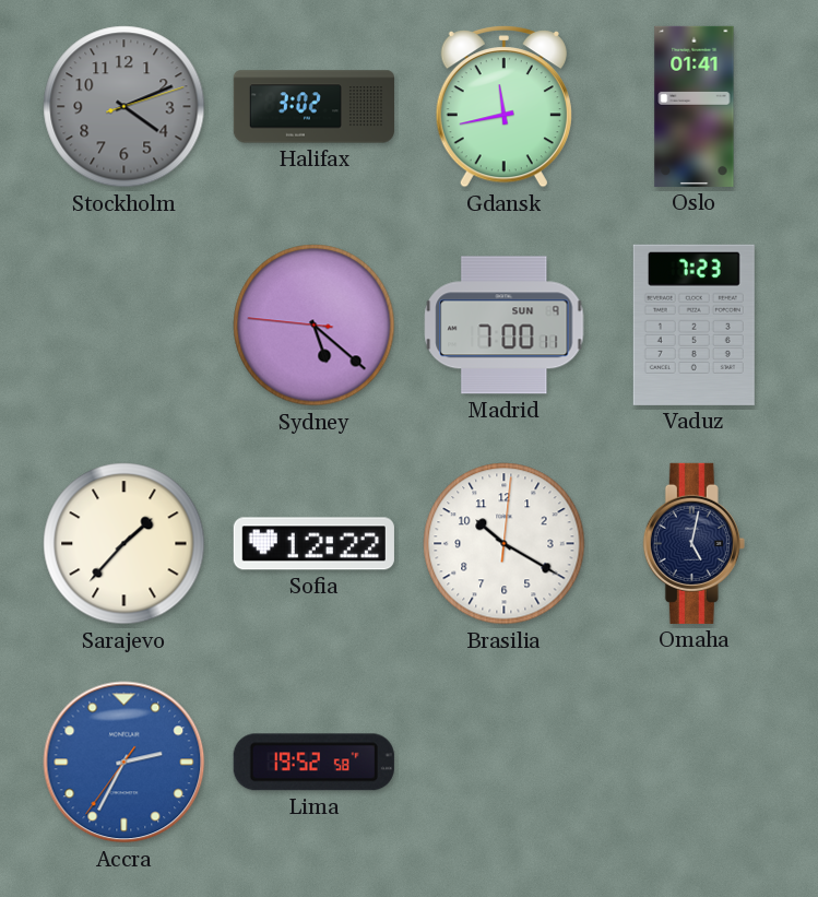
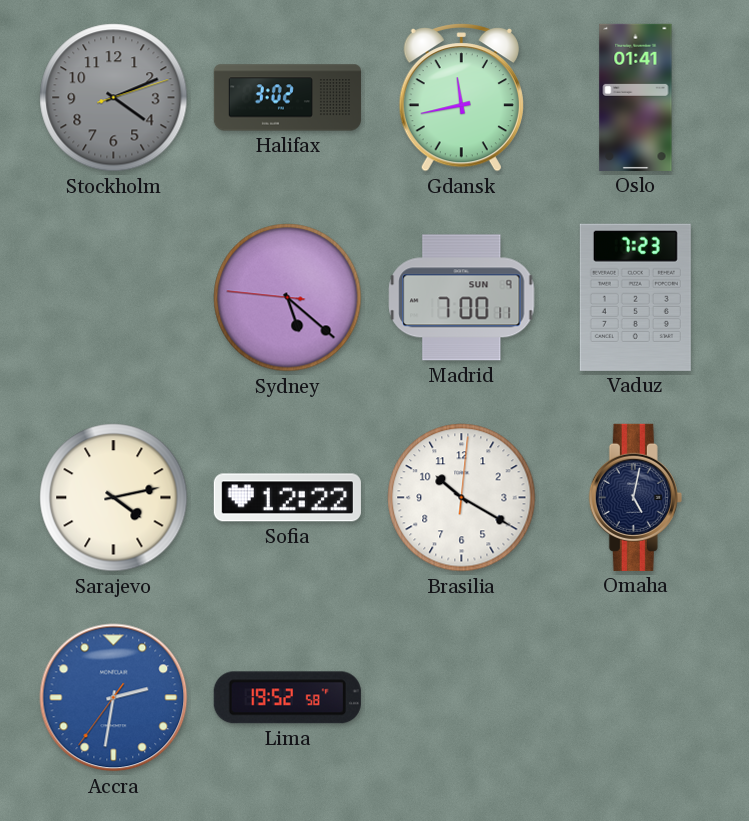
Sarajevo: 1:37 -> 4:13
Accra: 2:34 -> 2:31
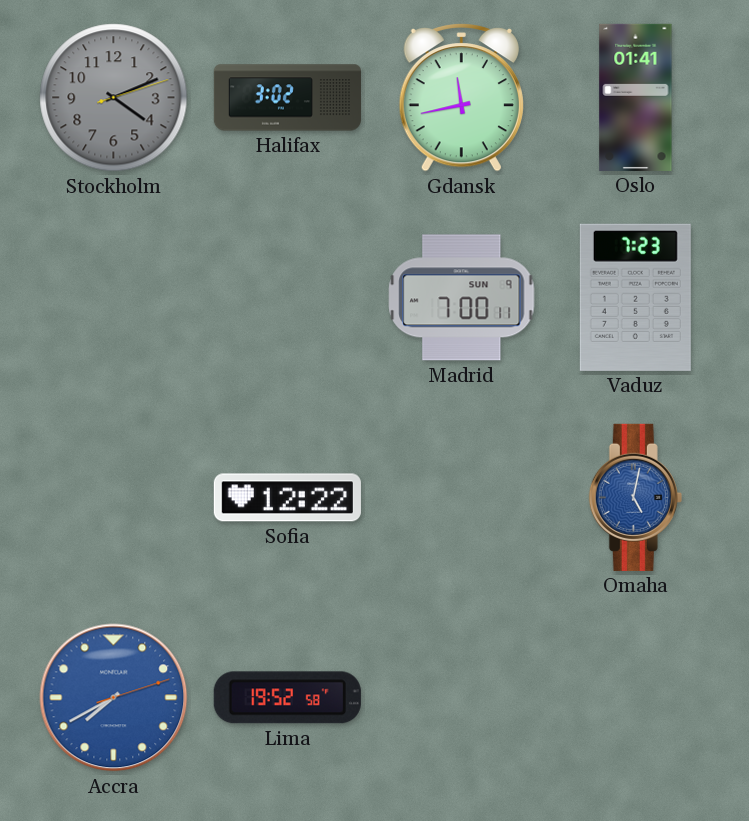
Sydney: 5:21 -> none
Sarajevo: 4:13 -> none
Brasilia: 10:20 -> none
Omaha dial: navy -> blue
Accra: 2:31 -> 7:40
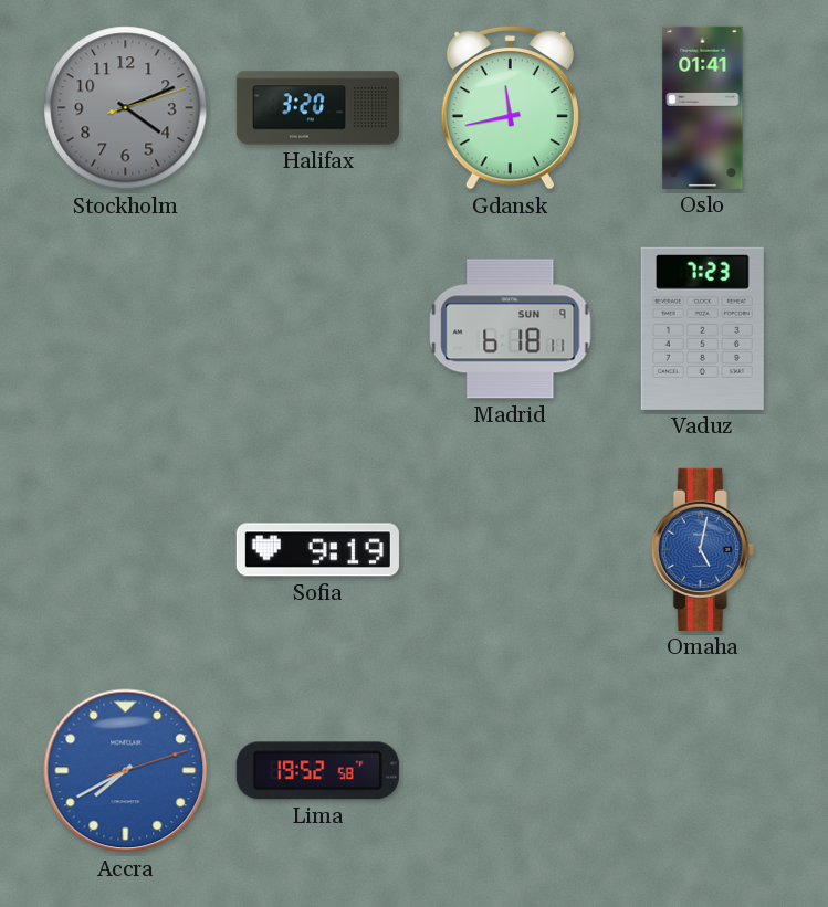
Halifax: 3:02 -> 3:20
Madrid: 7:00 -> 6:18
Sofia: 12:22 -> 9:19
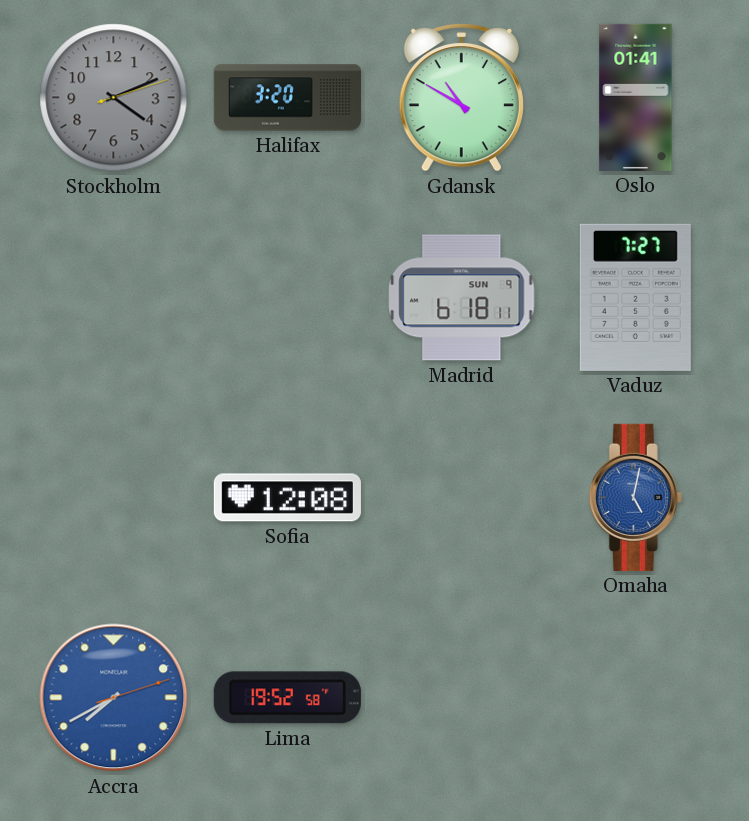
Gdansk: 11:43 -> 10:50
Vaduz: 7:23 -> 7:27
Sofia: 9:19 -> 12:08
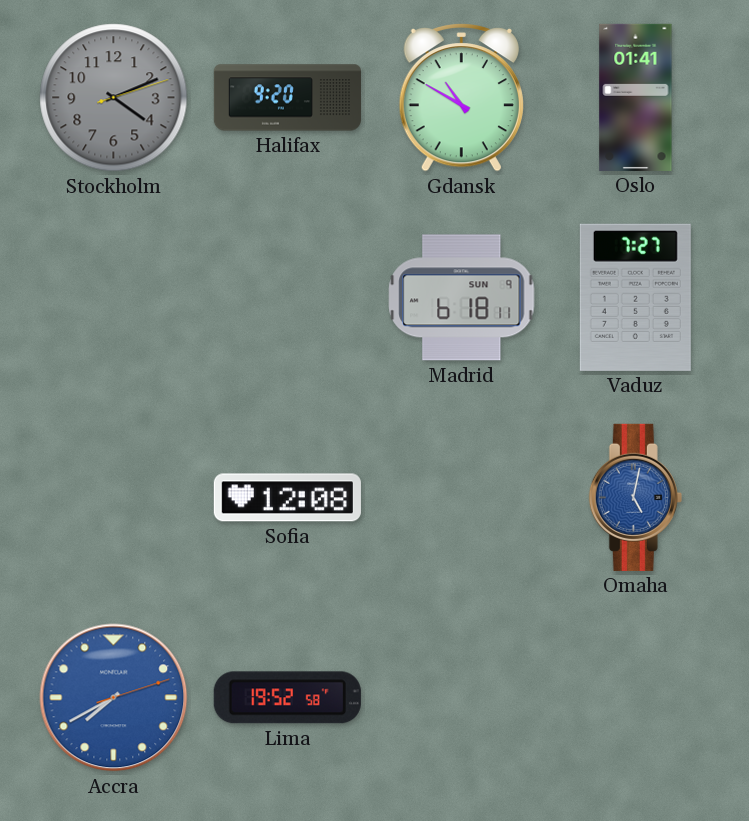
Halifax: 3:20 -> 9:20
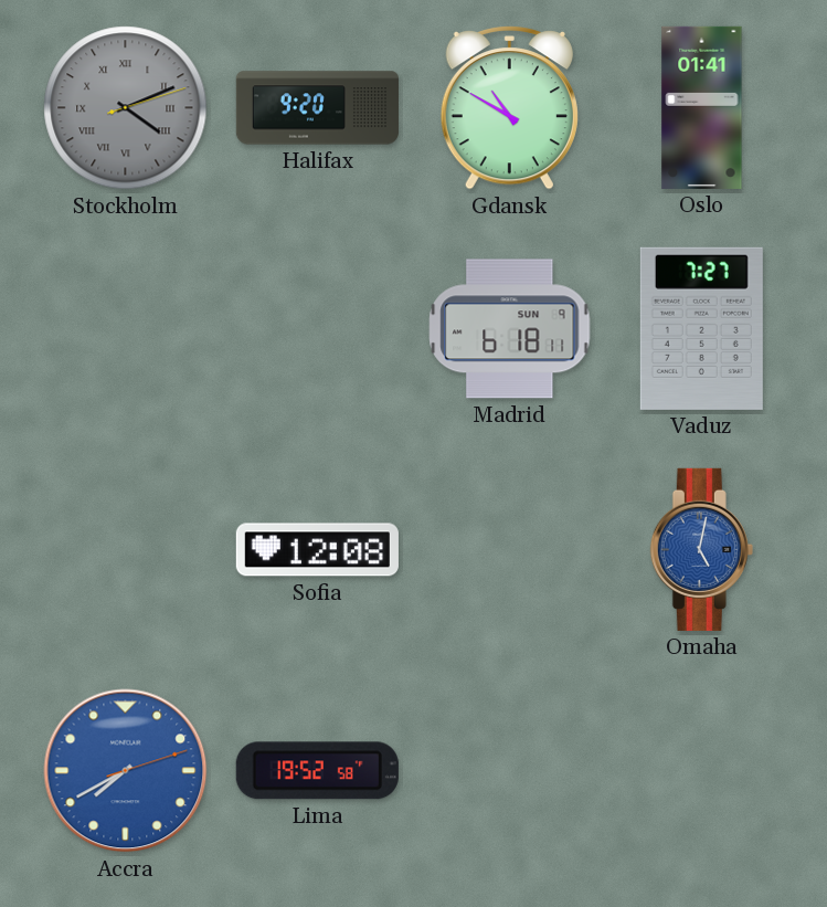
Stockholm numerals: Arabic -> Roman
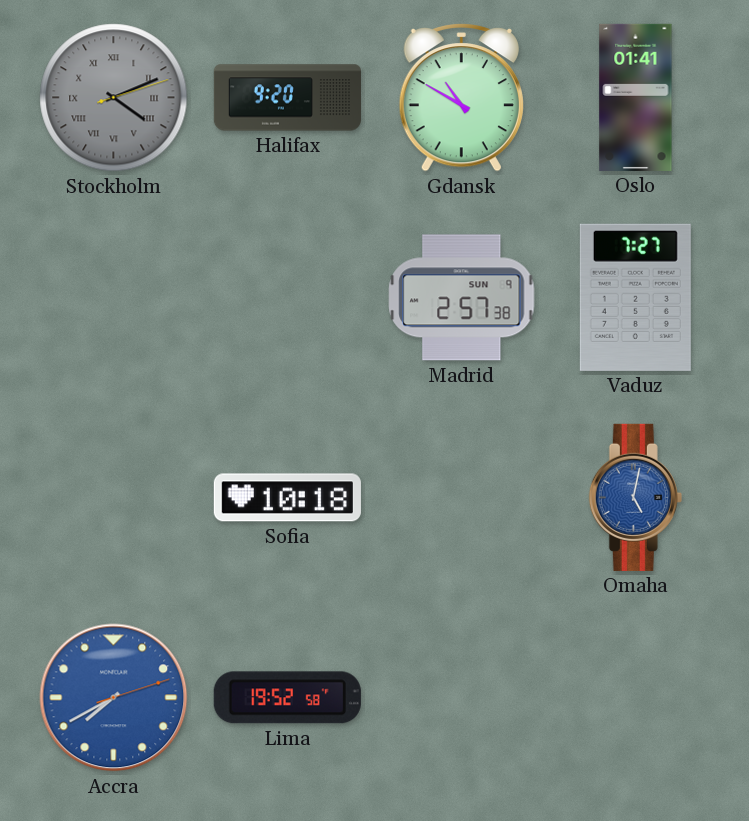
Madrid: 6:18 -> 2:57
Sofia: 12:08 -> 10:18
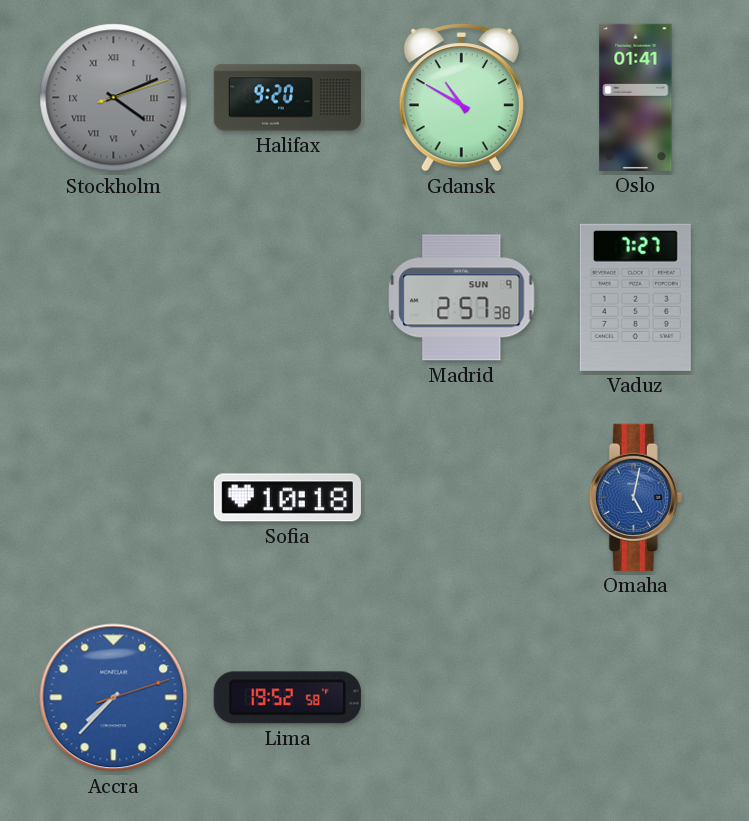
Accra: 7:40 -> 7:37
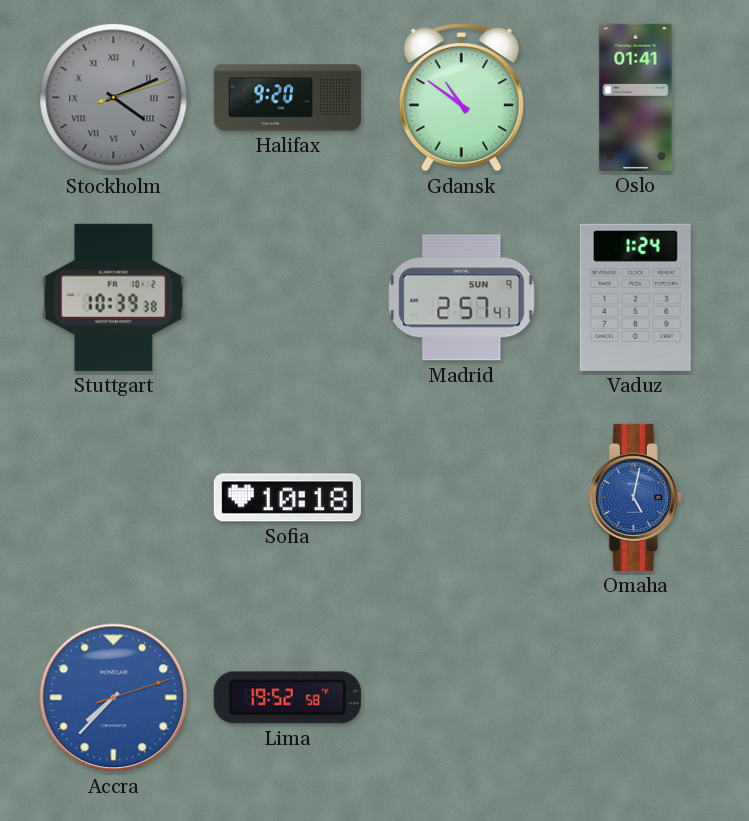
Gdansk: 10:50 -> 10:51
Stuttgart: none -> 10:39
Madrid: 2:57:38 -> 2:57:41
Vaduz: 7:27 -> 1:24
